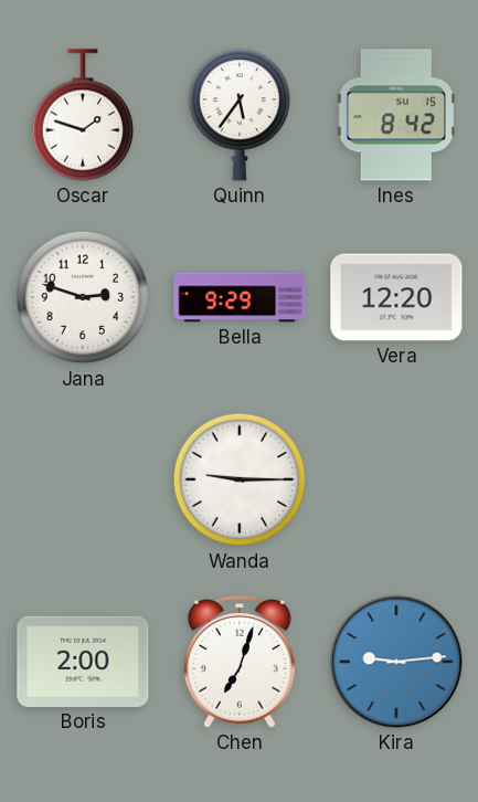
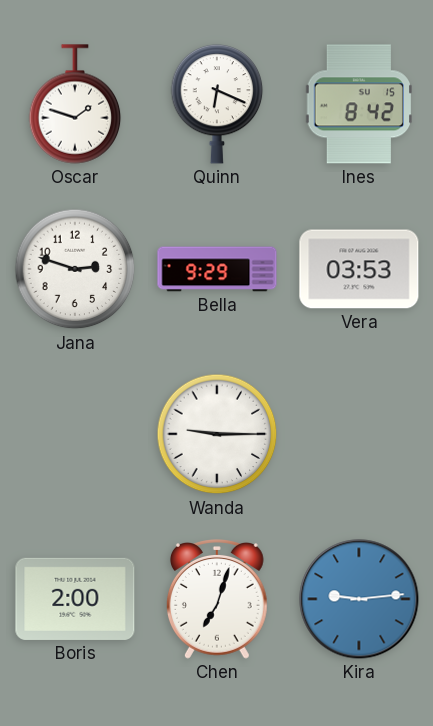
Quinn: 5:36 -> 6:19
Vera: 12:20 -> 03:53
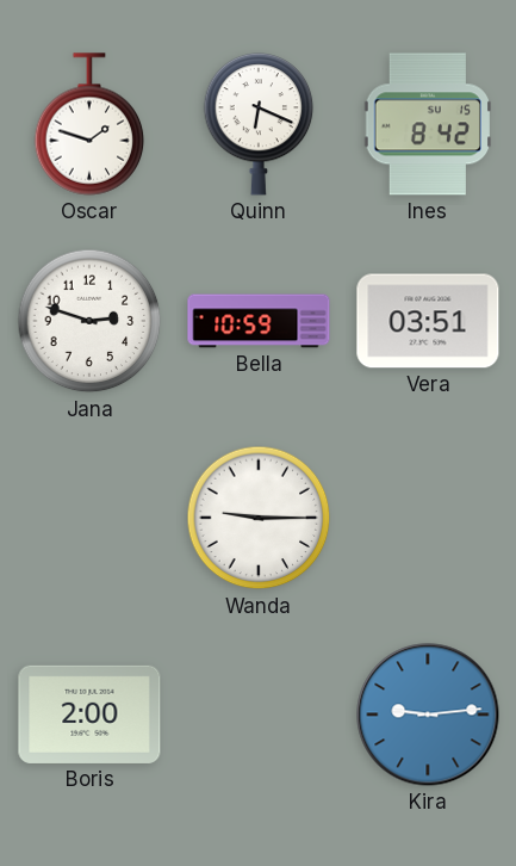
Bella: 9:29 -> 10:59
Vera: 03:53 -> 03:51
Chen: 7:03 -> none
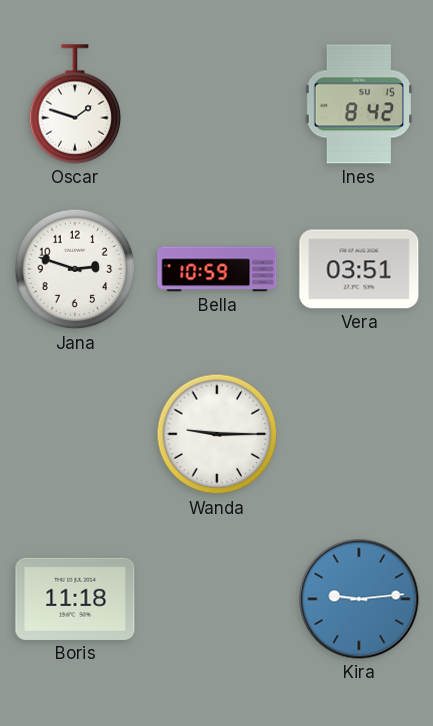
Quinn: 6:19 -> none
Boris: 2:00 -> 11:18
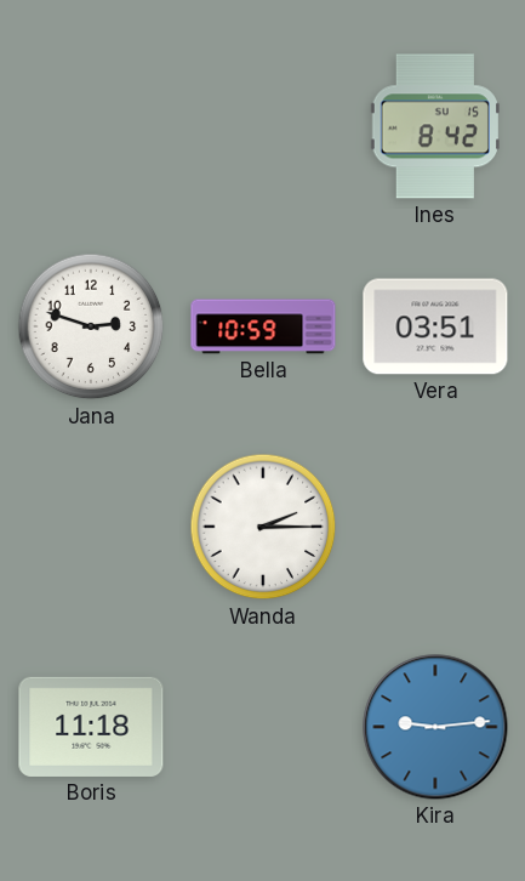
Oscar: 1:48 -> none
Wanda: 9:15 -> 2:15
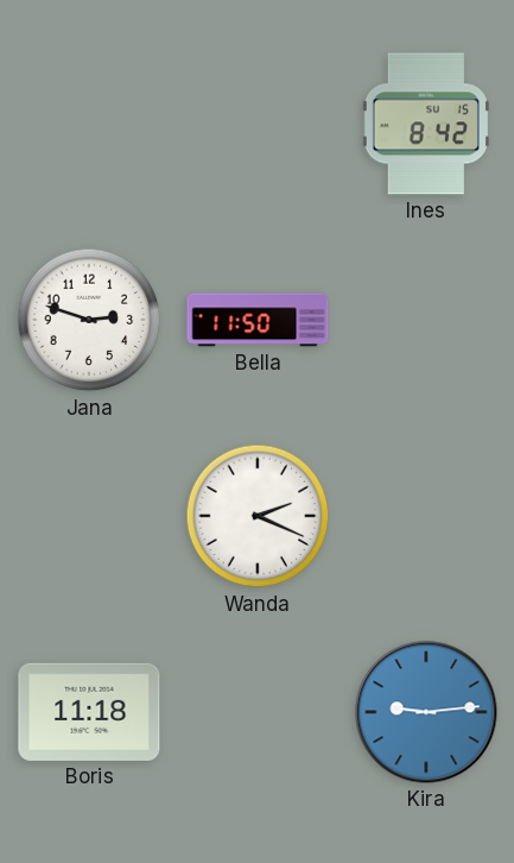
Bella: 10:59 -> 11:50
Vera: 03:51 -> none
Wanda: 2:15 -> 2:19
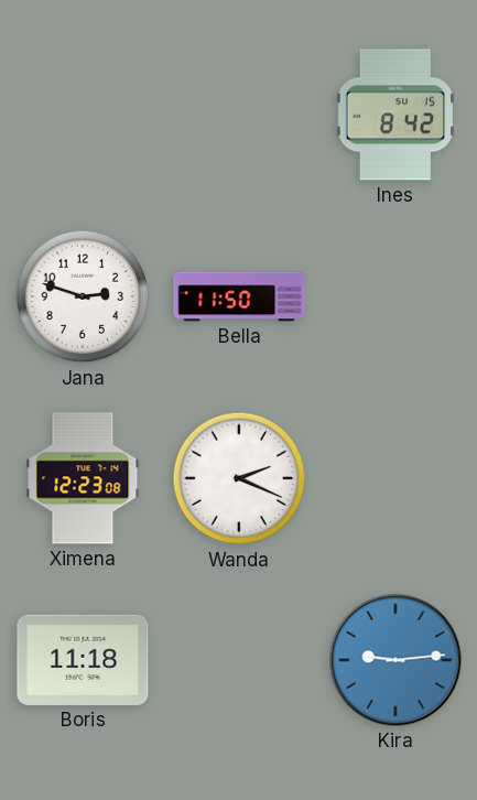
Ximena: none -> 12:23
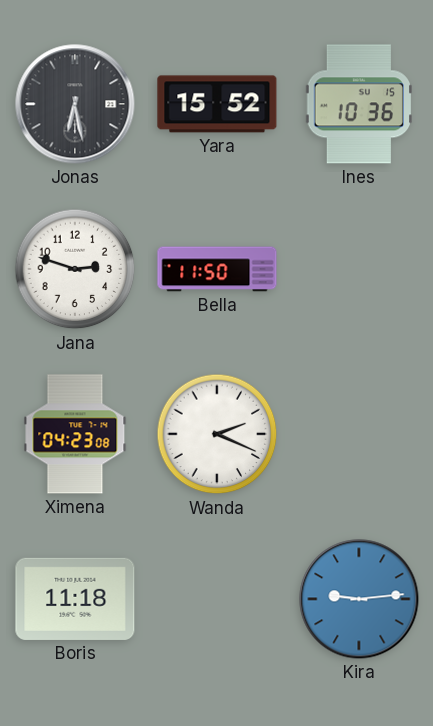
Jonas: none -> 6:28
Yara: none -> 15:52
Ines: 8:42 -> 10:36
Ximena: 12:23 -> 04:23
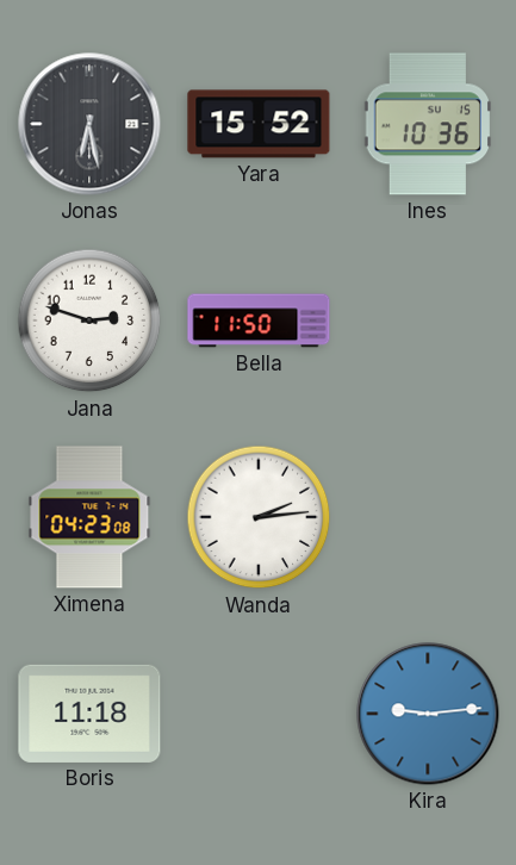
Wanda: 2:19 -> 2:14
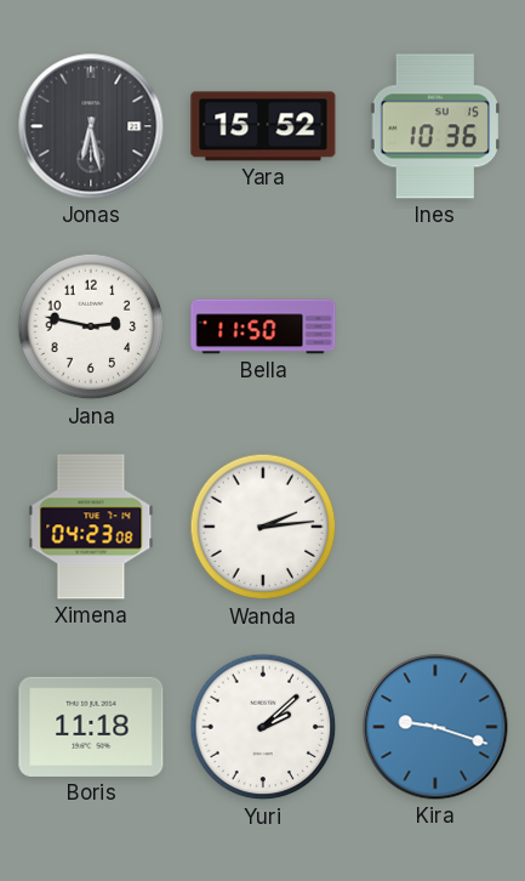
Jana: 2:48 -> 2:47
Yuri: none -> 2:08
Kira: 9:14 -> 9:18
